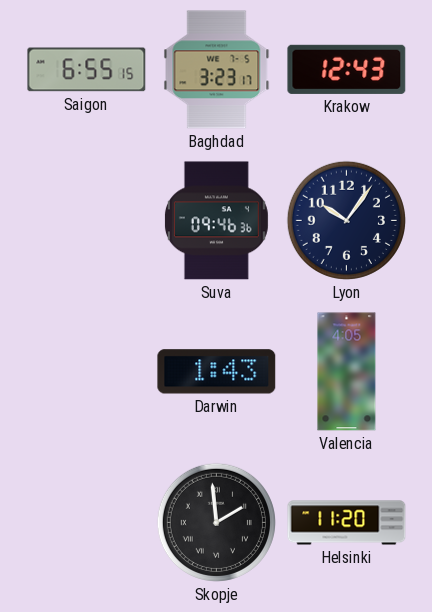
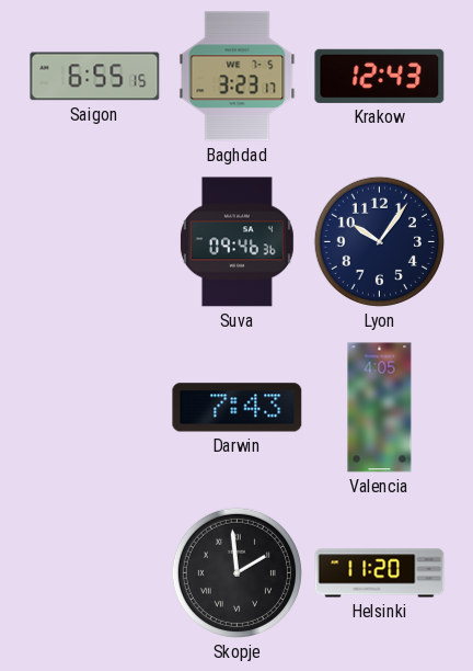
Darwin: 1:43 -> 7:43
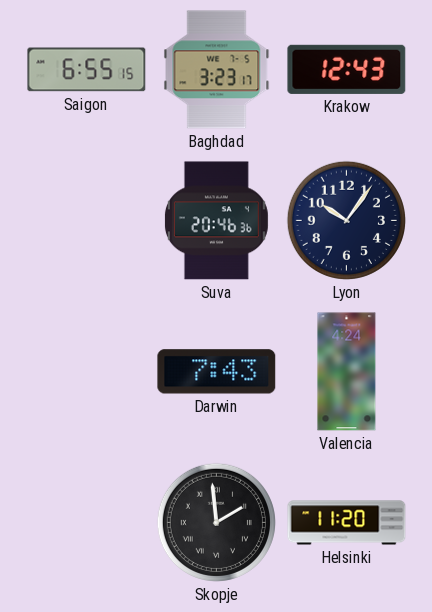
Suva: 09:46 -> 20:46
Valencia: 4:05 -> 4:24
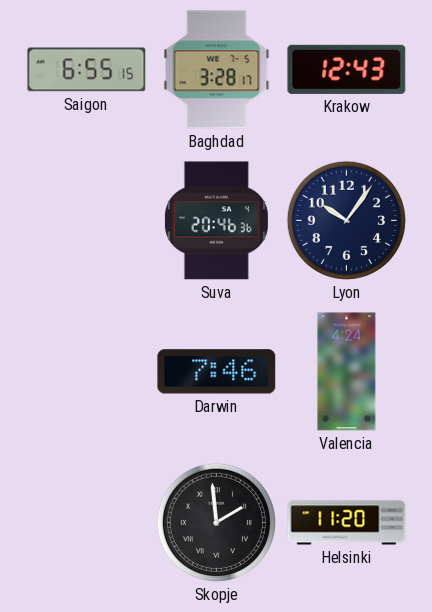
Baghdad: 3:23 -> 3:28
Darwin: 7:43 -> 7:46
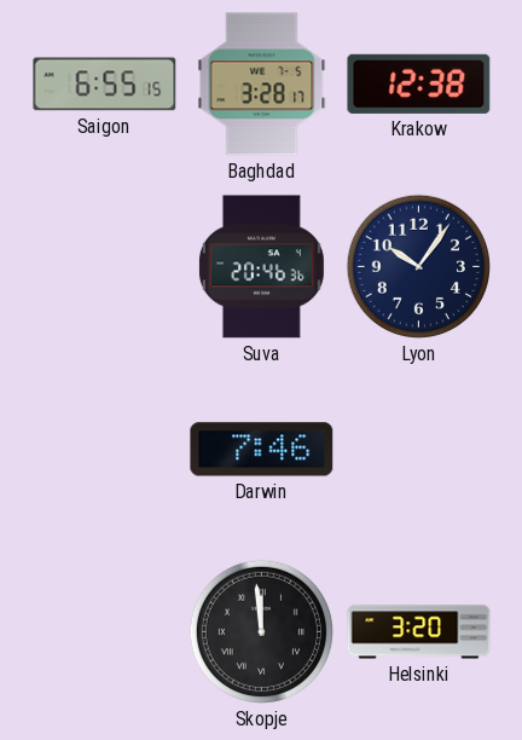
Krakow: 12:43 -> 12:38
Valencia: 4:24 -> none
Skopje: 1:59 -> 11:59
Helsinki: 11:20 -> 3:20
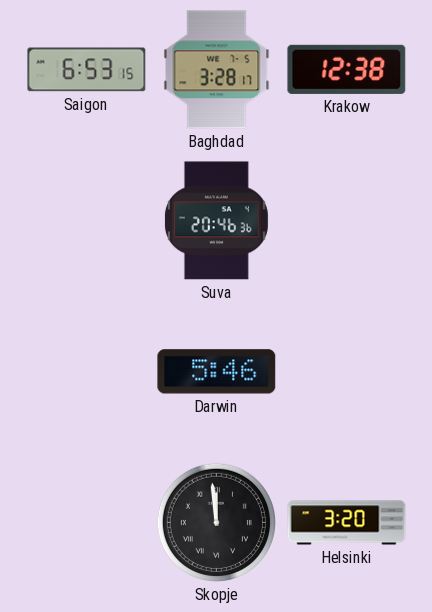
Saigon: 6:55 -> 6:53
Lyon: 10:06 -> none
Darwin: 7:46 -> 5:46
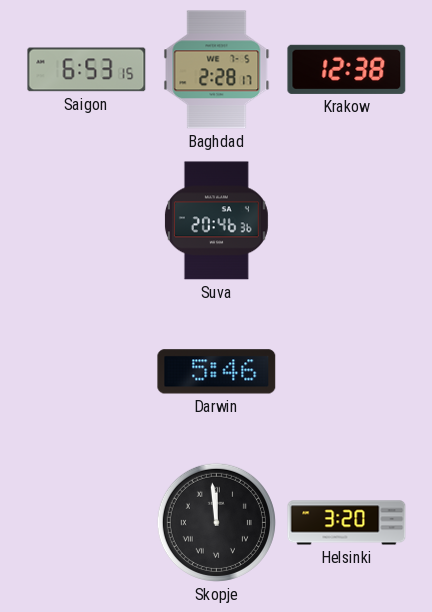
Baghdad: 3:28 -> 2:28
